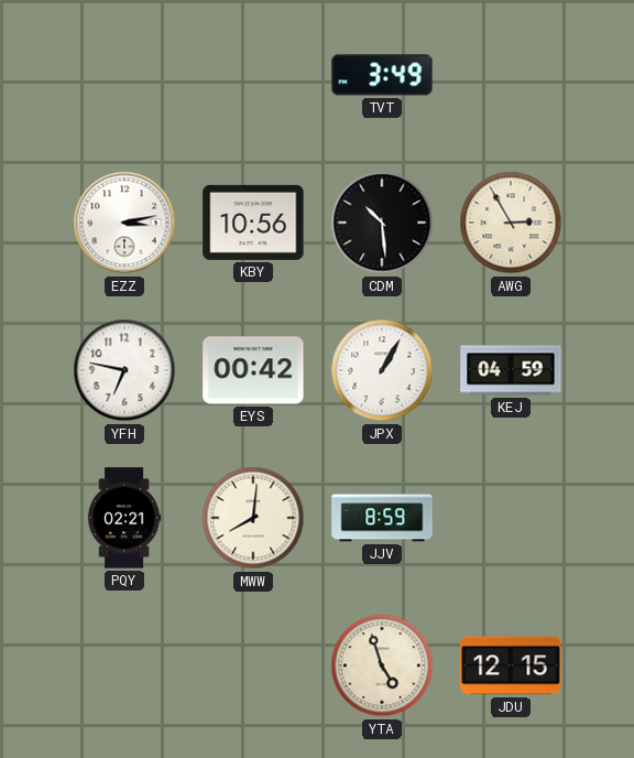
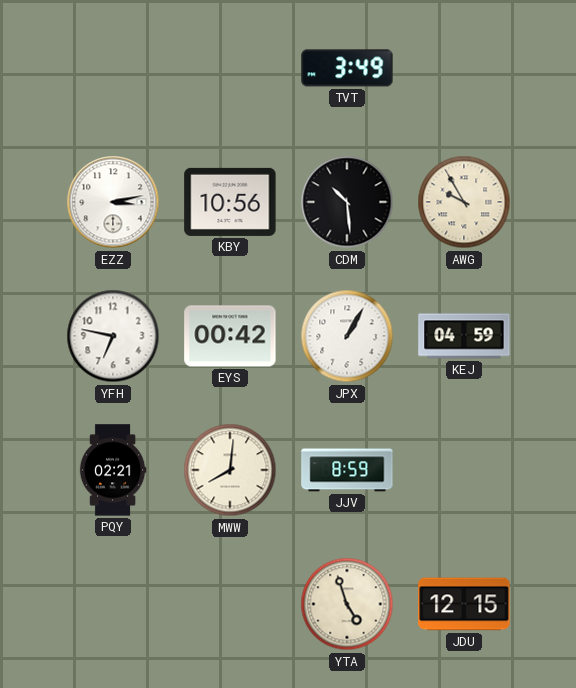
AWG: 2:55 -> 9:55
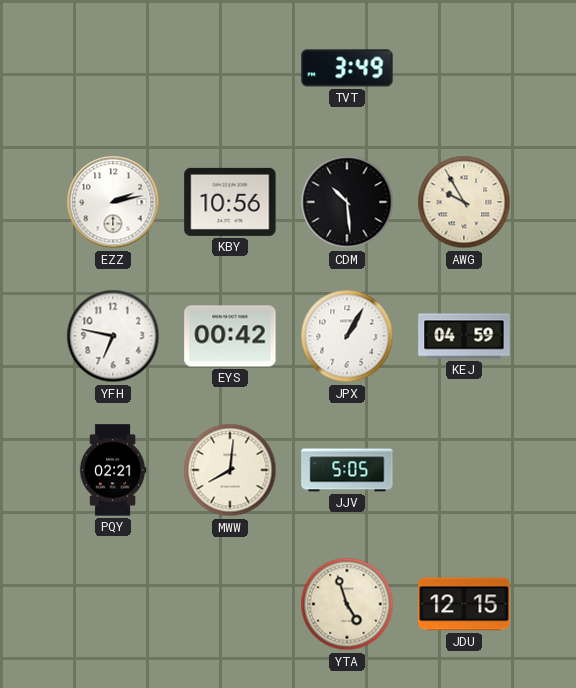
EZZ: 3:13 -> 2:13
JJV: 8:59 -> 5:05
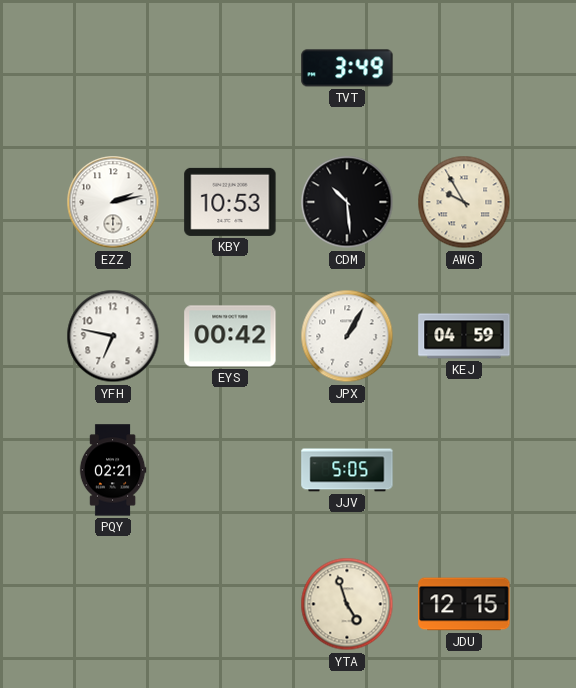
KBY: 10:56 -> 10:53
MWW: 8:01 -> none
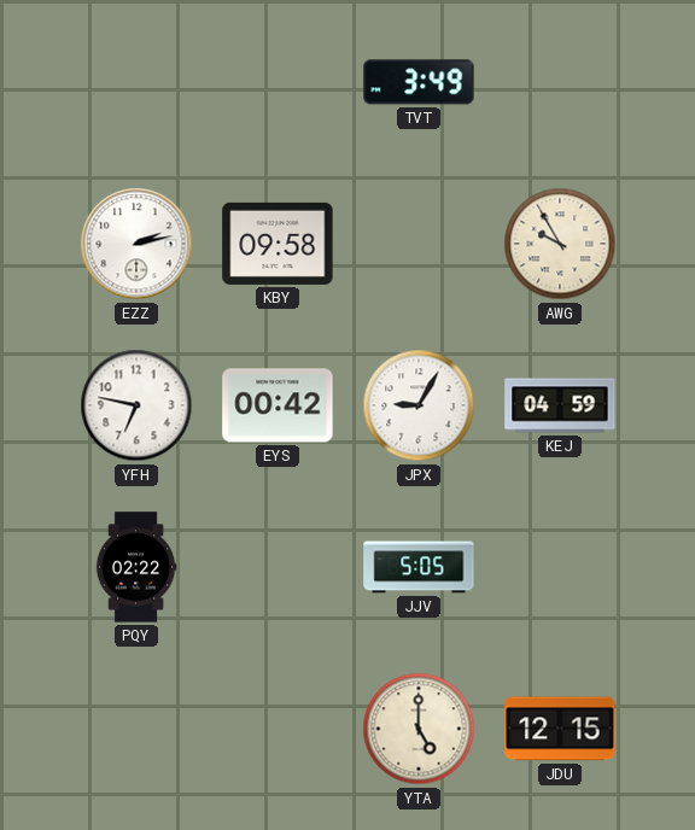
KBY: 10:53 -> 09:58
CDM: 10:29 -> none
JPX: 1:05 -> 9:05
PQY: 02:21 -> 02:22
YTA: 4:57 -> 5:00
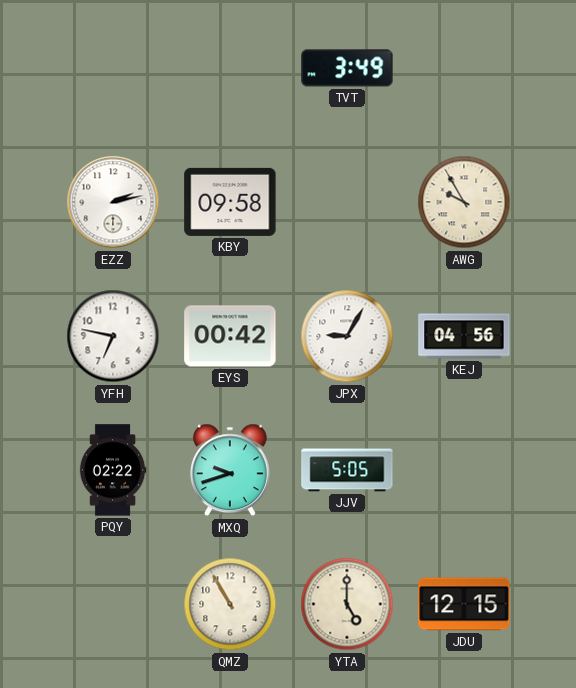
KEJ: 04:59 -> 04:56
MXQ: none -> 9:42
QMZ: none -> 10:55
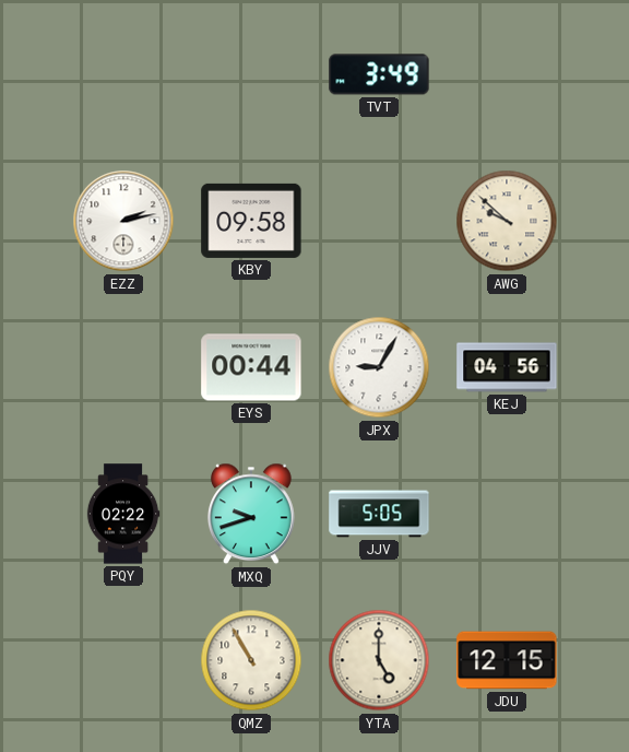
AWG: 9:55 -> 9:52
YFH: 6:47 -> none
EYS: 00:42 -> 00:44
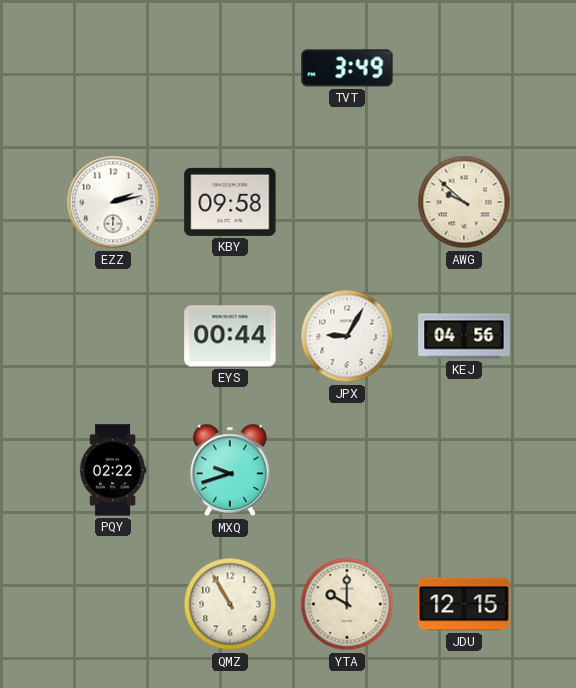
JJV: 5:05 -> none
YTA: 5:00 -> 10:00
